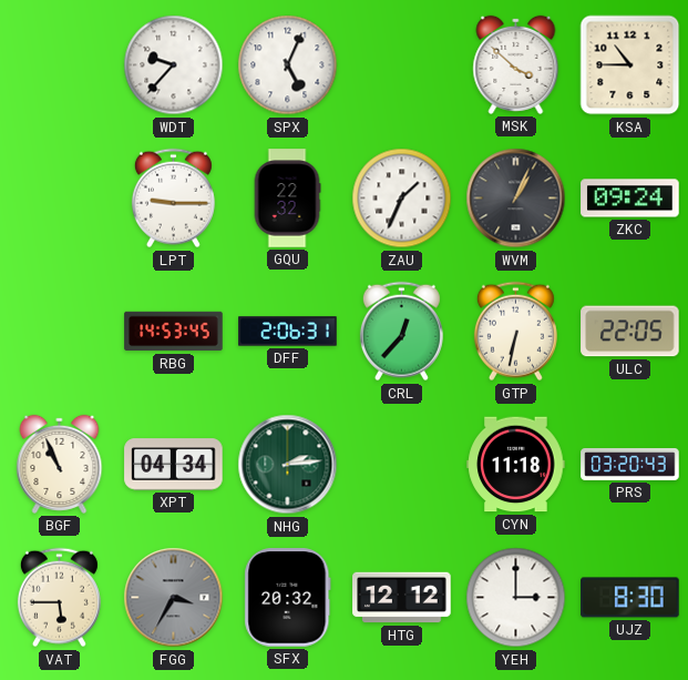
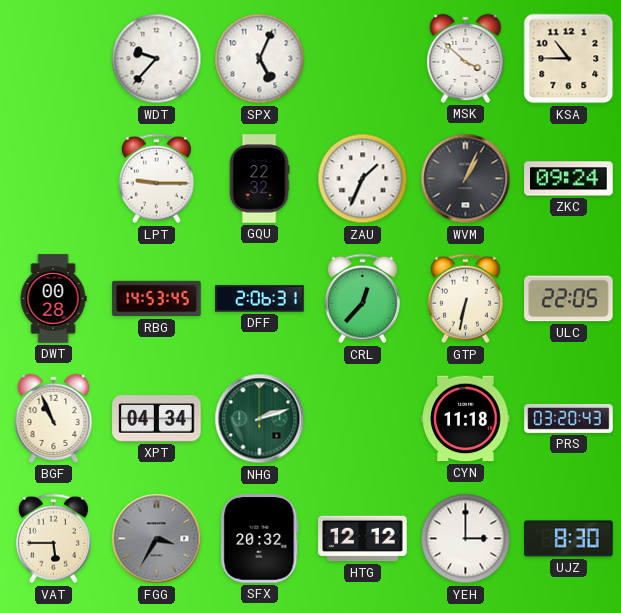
DWT: none -> 00:28
NHG: 2:14 -> 2:12
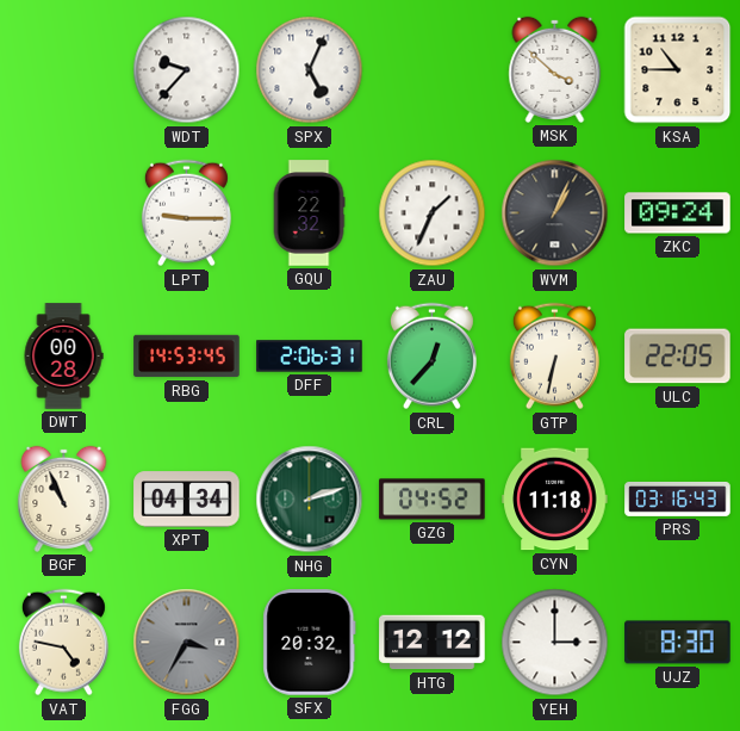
GZG: none -> 04:52
PRS: 03:20 -> 03:16
VAT: 5:45 -> 4:47
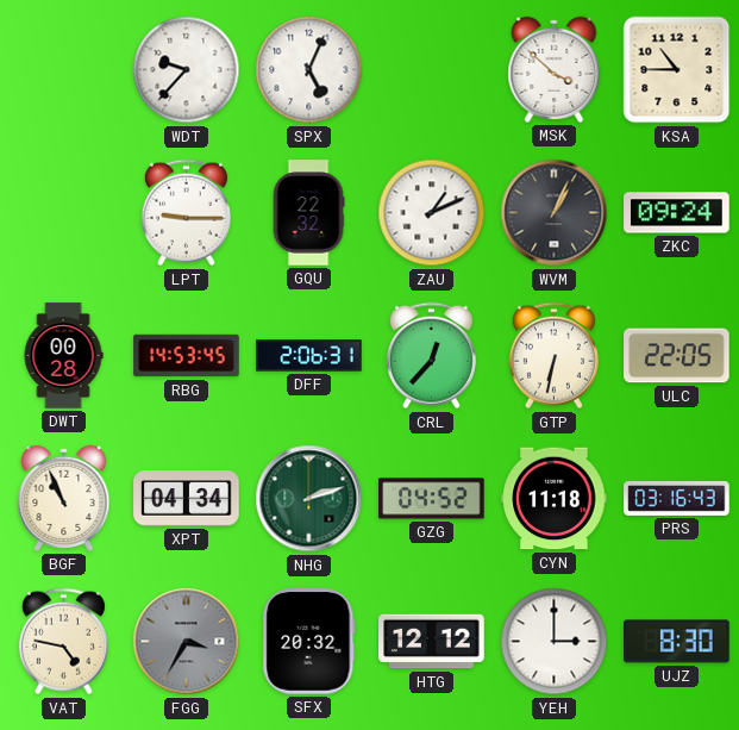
ZAU: 1:34 -> 1:11
